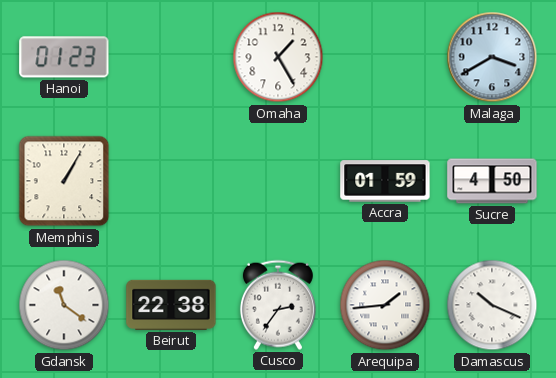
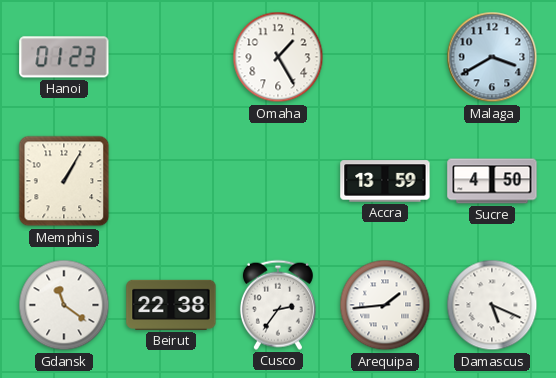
Accra: 01:59 -> 13:59
Damascus: 10:19 -> 5:19
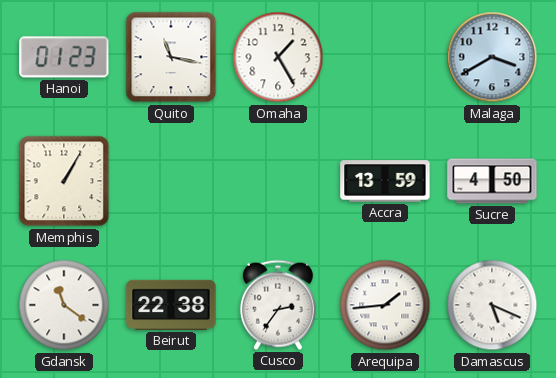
Quito: none -> 11:17
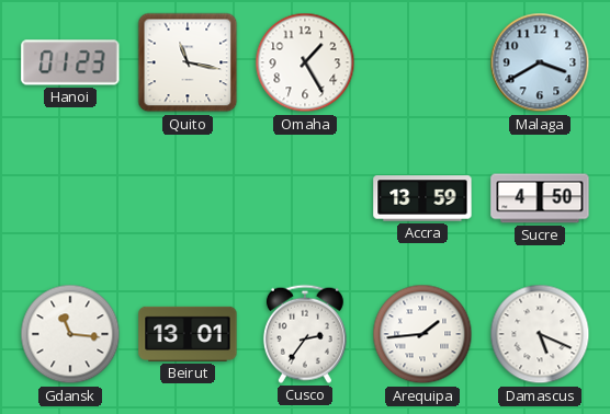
Memphis: 1:05 -> none
Gdansk: 11:21 -> 11:16
Beirut: 22:38 -> 13:01
